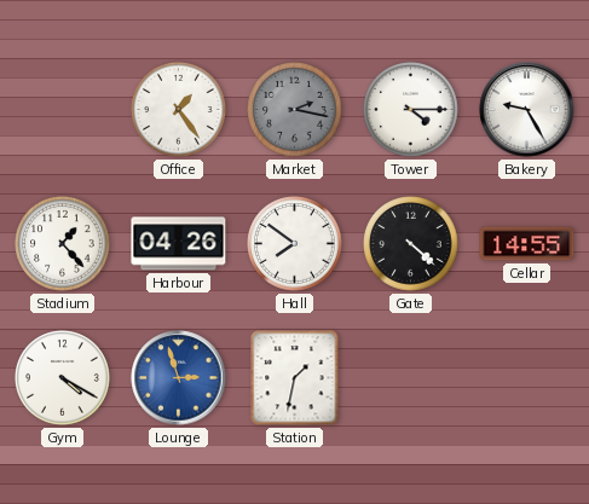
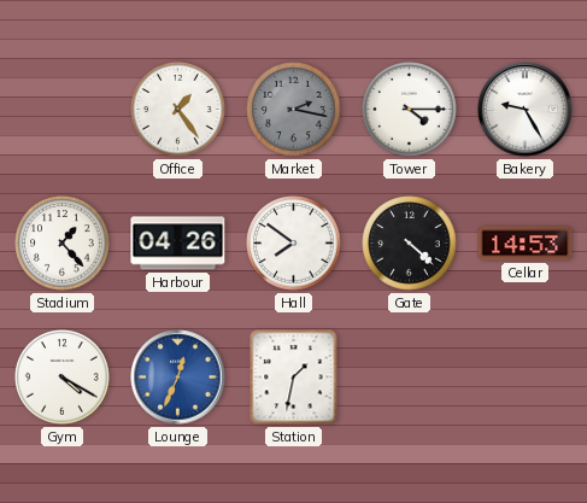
Cellar: 14:55 -> 14:53
Lounge: 2:57 -> 12:34
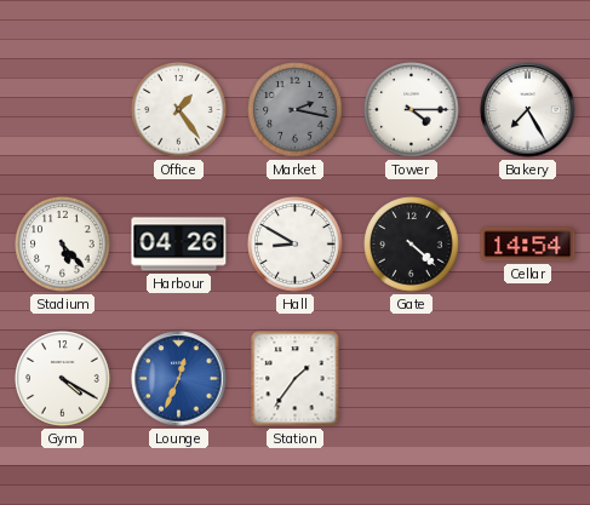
Bakery: 9:25 -> 7:25
Stadium: 1:23 -> 5:23
Hall: 7:51 -> 8:50
Cellar: 14:53 -> 14:54
Station: 1:32 -> 1:36
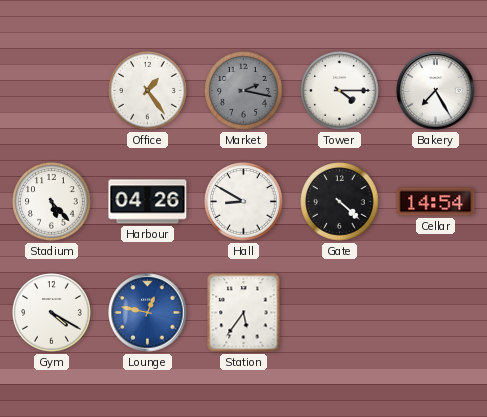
Lounge: 12:34 -> 12:47
Station: 1:36 -> 5:36
